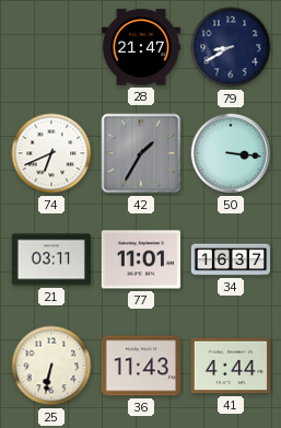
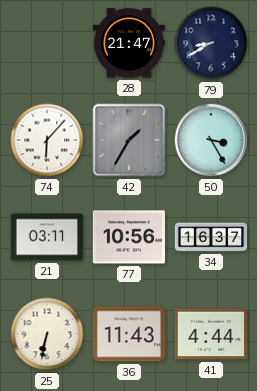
74: 6:41 -> 6:07
50: 3:16 -> 3:25
77: 11:01 -> 10:56
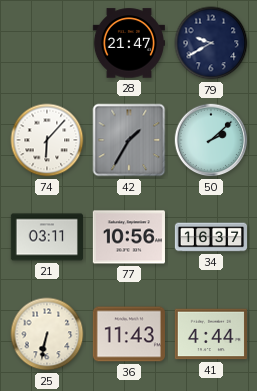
79: 8:40 -> 9:40
50: 3:25 -> 2:08
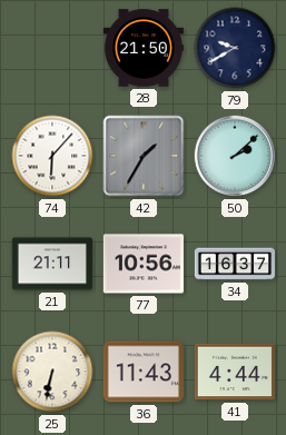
28: 21:47 -> 21:50
21: 03:11 -> 21:11
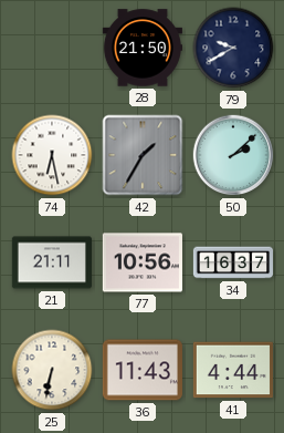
74: 6:07 -> 6:28
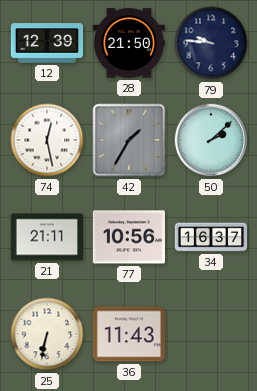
12: none -> 12:39
79: 9:40 -> 9:46
74: 6:28 -> 12:28
41: 4:44 -> none
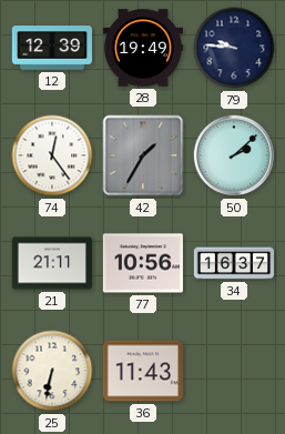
28: 21:50 -> 19:49
74: 12:28 -> 12:24
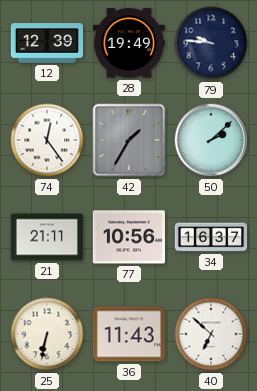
40: none -> 6:52
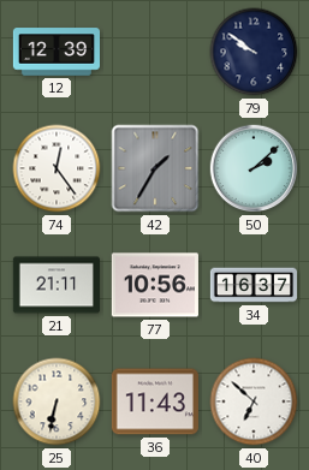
28: 19:49 -> none
79: 9:46 -> 9:51
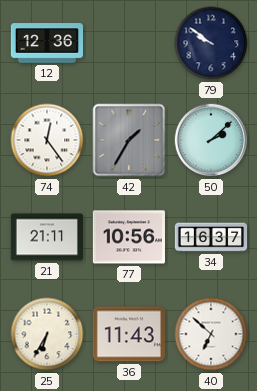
12: 12:39 -> 12:36
25: 6:32 -> 6:35
